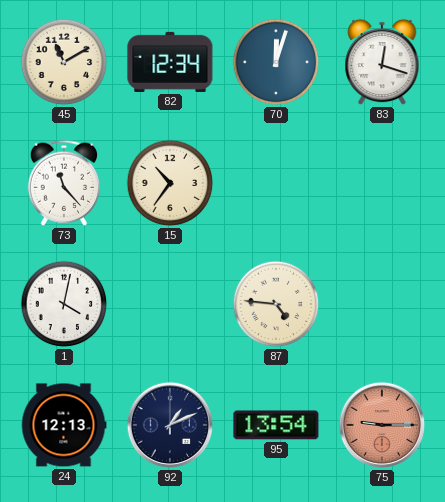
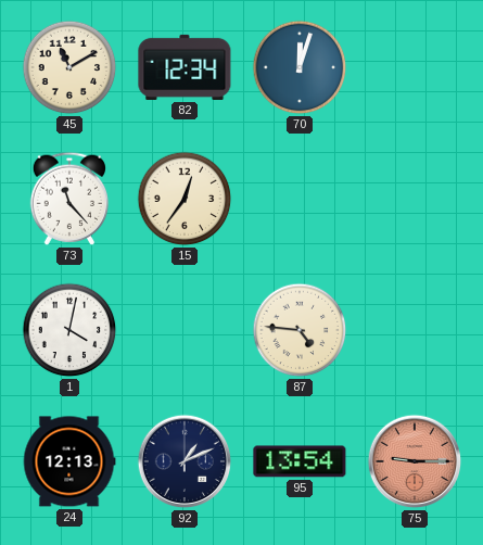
83: 12:18 -> none
15: 10:36 -> 12:36
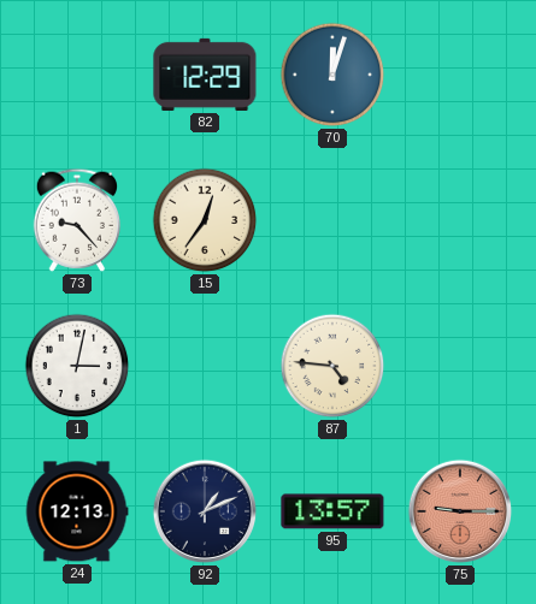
45: 11:10 -> none
82: 12:34 -> 12:29
73: 11:23 -> 9:23
1: 4:02 -> 3:02
95: 13:54 -> 13:57
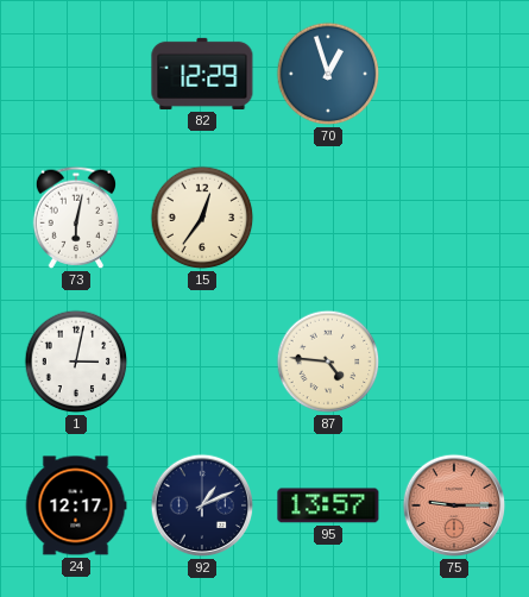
70: 12:03 -> 12:57
73: 9:23 -> 6:02
24: 12:13 -> 12:17
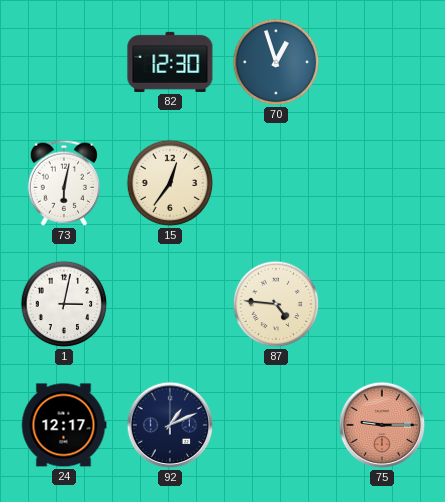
82: 12:29 -> 12:30
95: 13:57 -> none
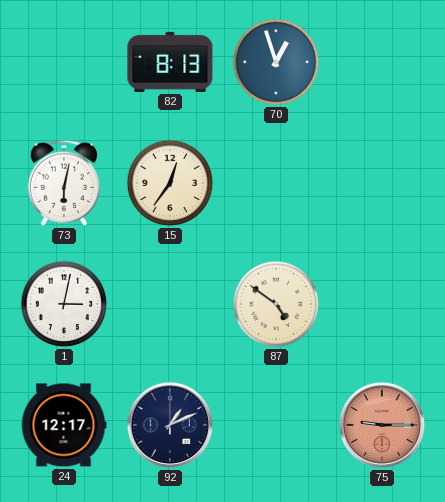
82: 12:30 -> 8:13
87: 4:46 -> 4:51
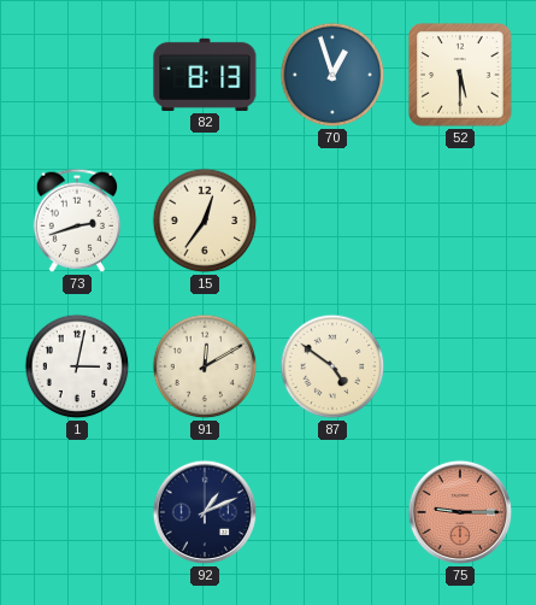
52: none -> 5:30
73: 6:02 -> 2:42
91: none -> 12:10
24: 12:17 -> none
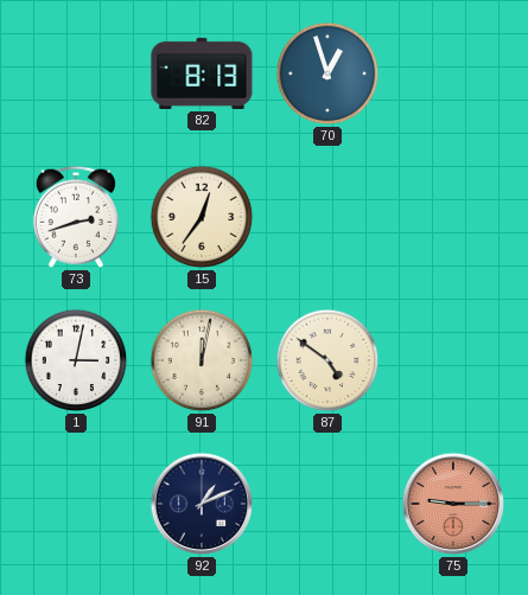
52: 5:30 -> none
91: 12:10 -> 12:02
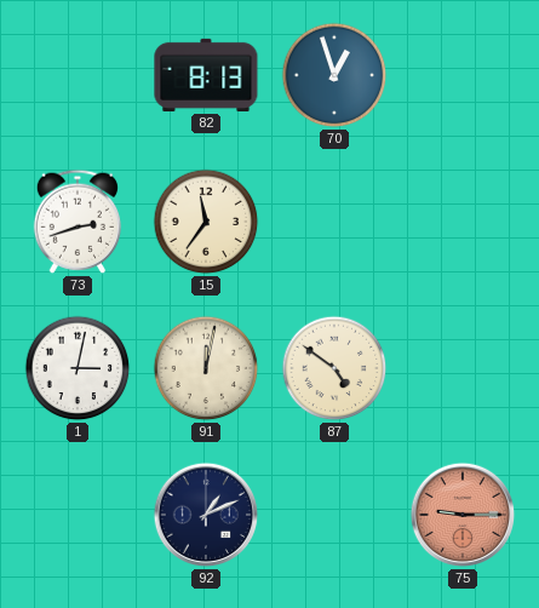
15: 12:36 -> 11:36
